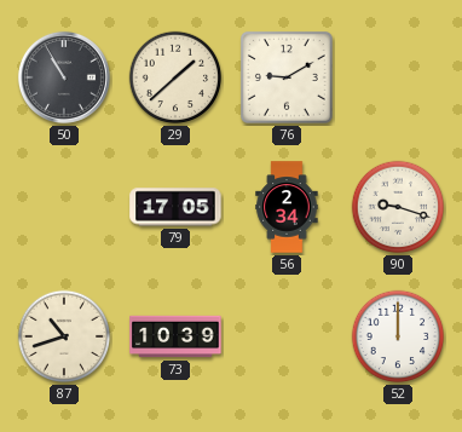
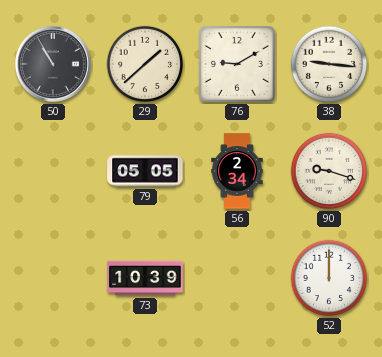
38: none -> 9:16
79: 17:05 -> 05:05
87: 10:42 -> none
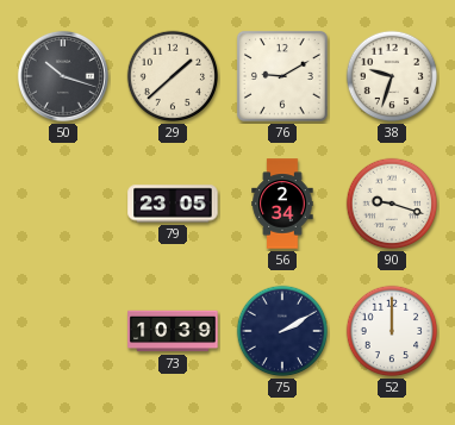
50: 10:55 -> 10:18
38: 9:16 -> 9:33
79: 05:05 -> 23:05
75: none -> 2:10
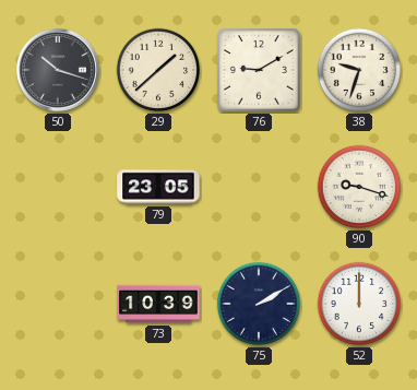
56: 2:34 -> none
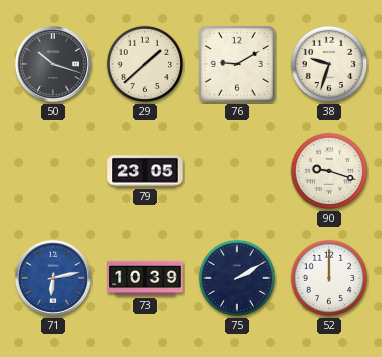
71: none -> 6:13
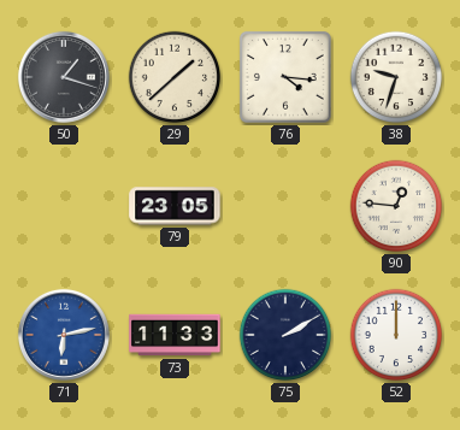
50: 10:18 -> 1:18
76: 9:10 -> 4:16
90: 9:18 -> 12:46
73: 10:39 -> 11:33
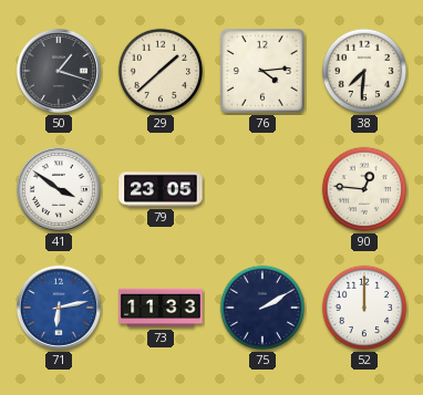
76: 4:16 -> 4:14
38: 9:33 -> 7:31
41: none -> 3:51
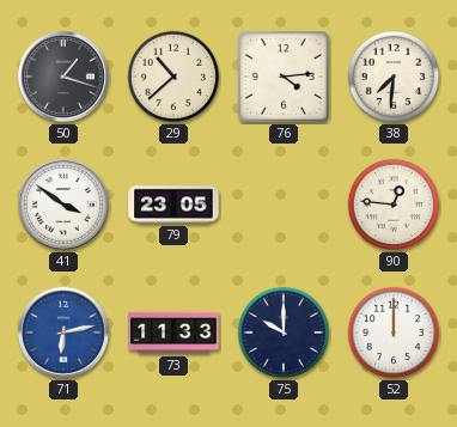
29: 1:38 -> 10:38
75: 2:10 -> 10:00
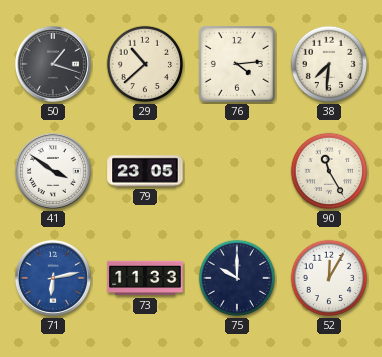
90: 12:46 -> 11:25
52: 12:00 -> 12:05
